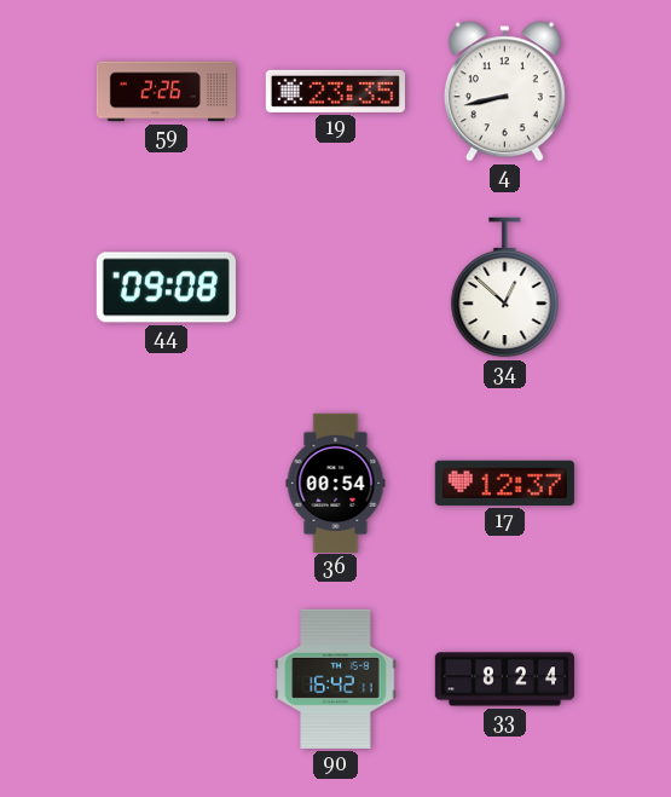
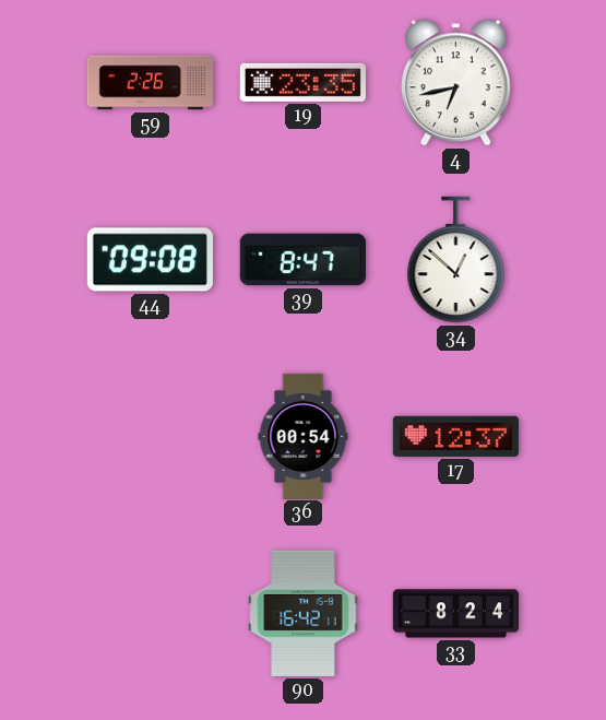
4: 8:43 -> 6:43
39: none -> 8:47
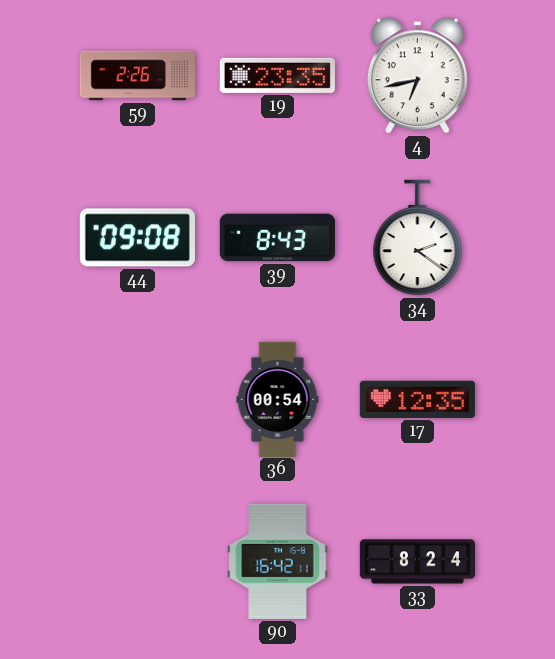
39: 8:47 -> 8:43
34: 12:52 -> 2:21
17: 12:37 -> 12:35
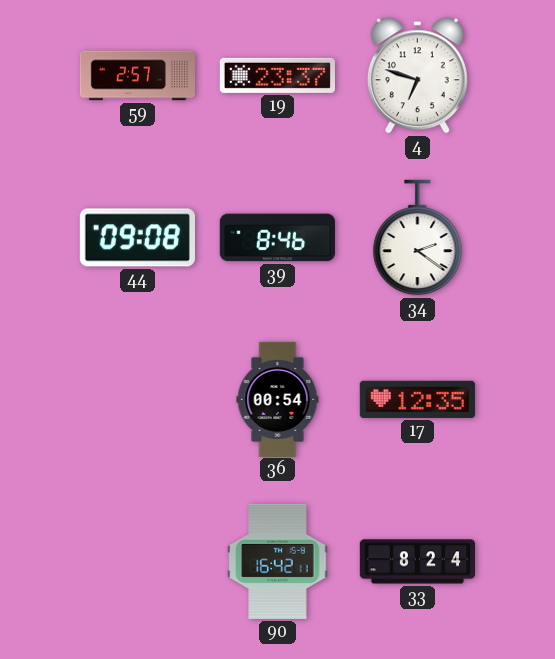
59: 2:26 -> 2:57
19: 23:35 -> 23:37
4: 6:43 -> 6:48
39: 8:43 -> 8:46
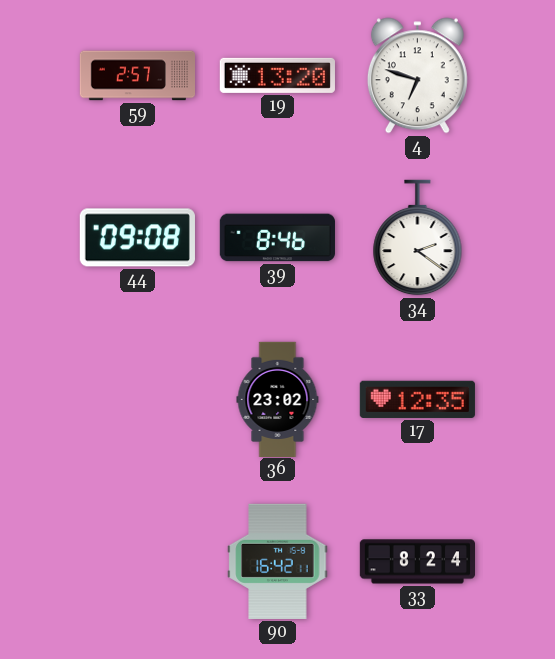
19: 23:37 -> 13:20
36: 00:54 -> 23:02
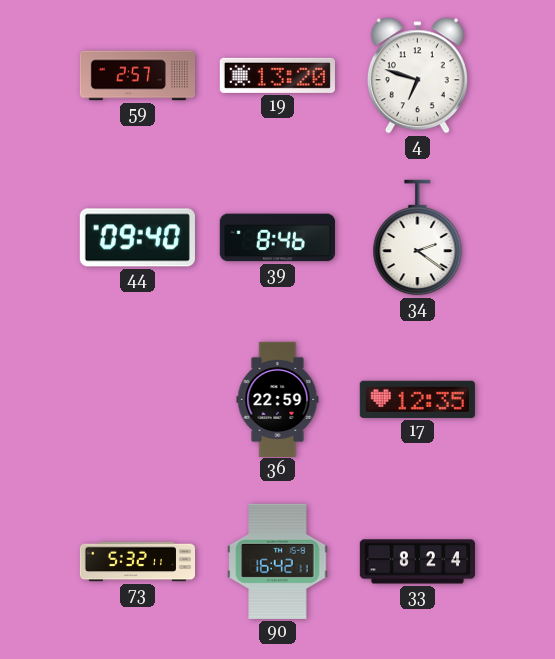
44: 09:08 -> 09:40
36: 23:02 -> 22:59
73: none -> 5:32
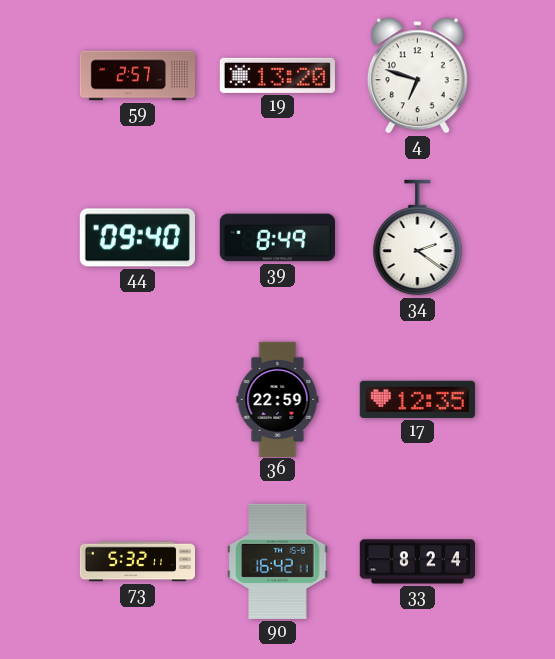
39: 8:46 -> 8:49
